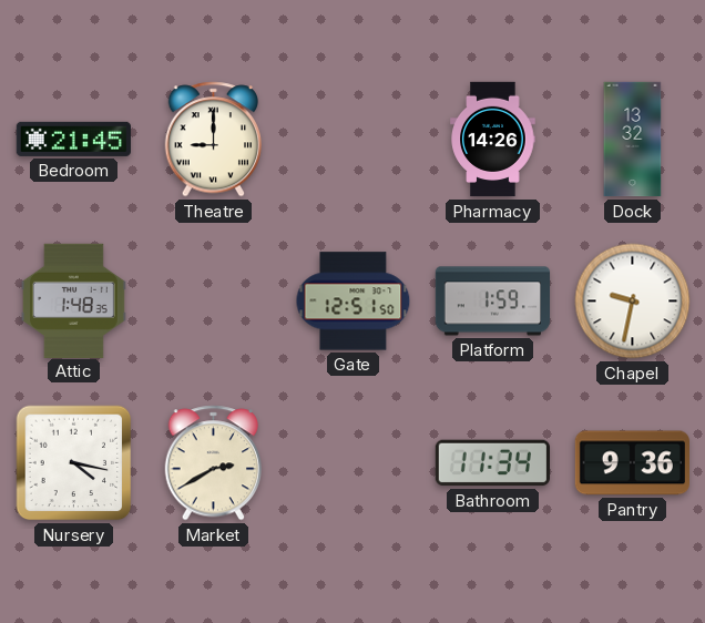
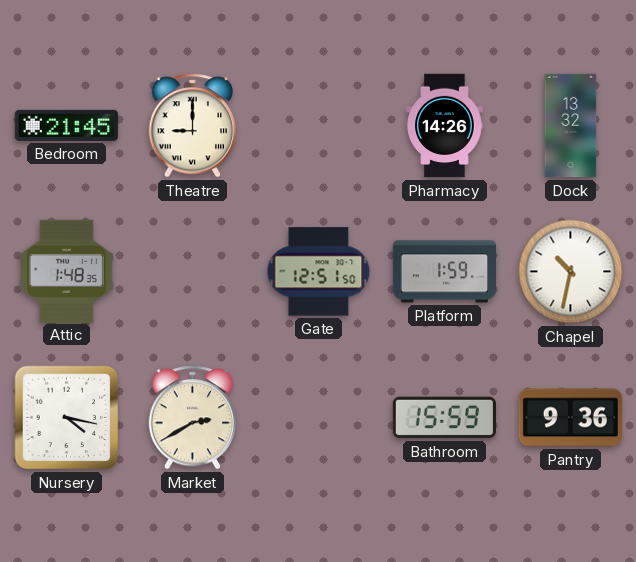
Chapel: 9:32 -> 10:32
Bathroom: 11:34 -> 15:59
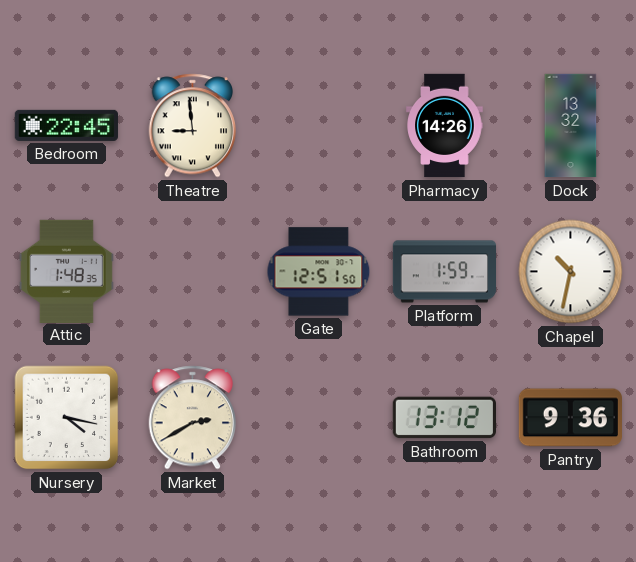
Bedroom: 21:45 -> 22:45
Theatre: 9:00 -> 8:59
Bathroom: 15:59 -> 13:12
